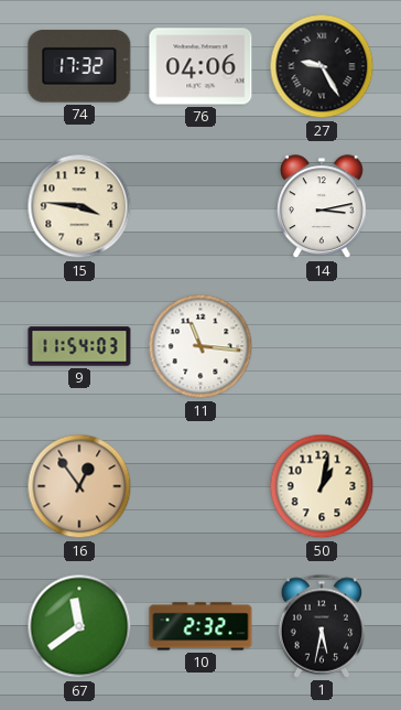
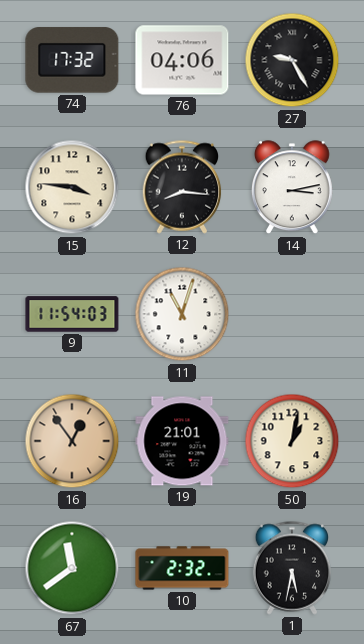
12: none -> 8:16
11: 11:16 -> 11:03
19: none -> 21:01
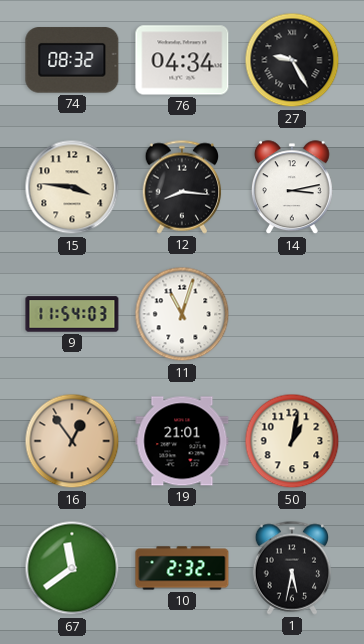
74: 17:32 -> 08:32
76: 04:06 -> 04:34
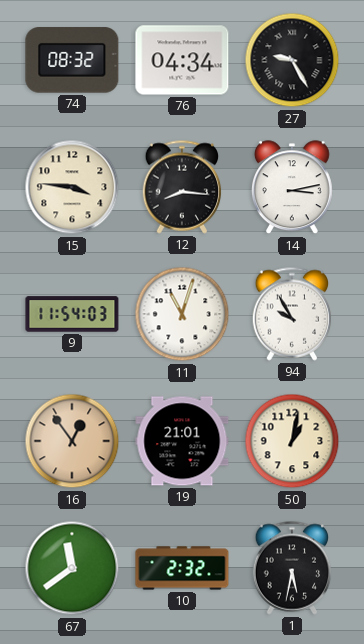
94: none -> 9:55
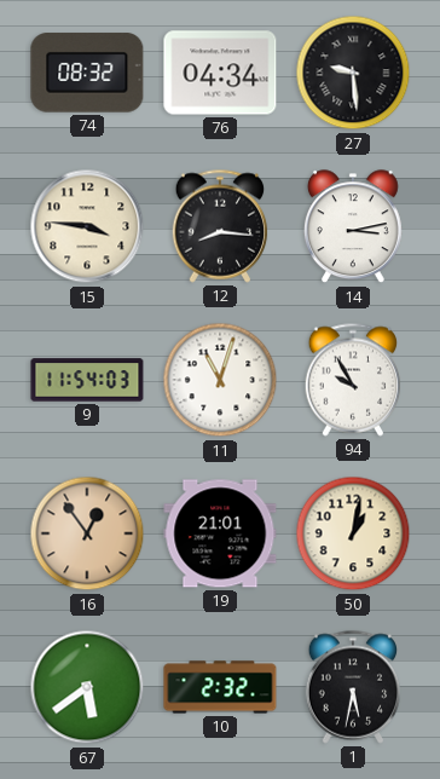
27: 9:25 -> 9:29
67: 11:39 -> 5:39
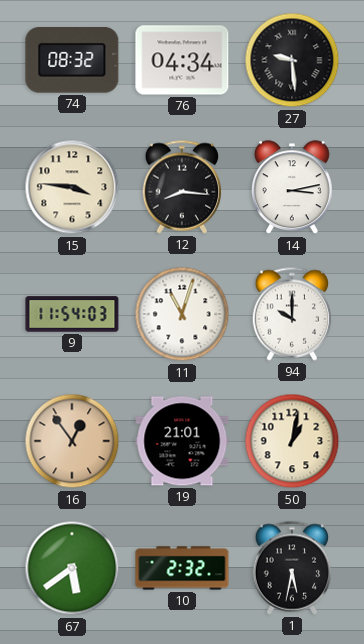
94: 9:55 -> 10:00
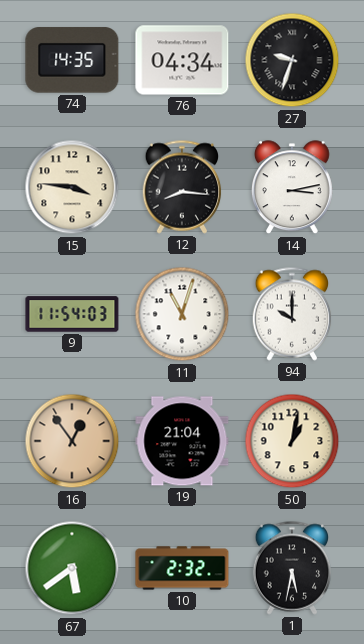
74: 08:32 -> 14:35
27: 9:29 -> 9:33
19: 21:01 -> 21:04
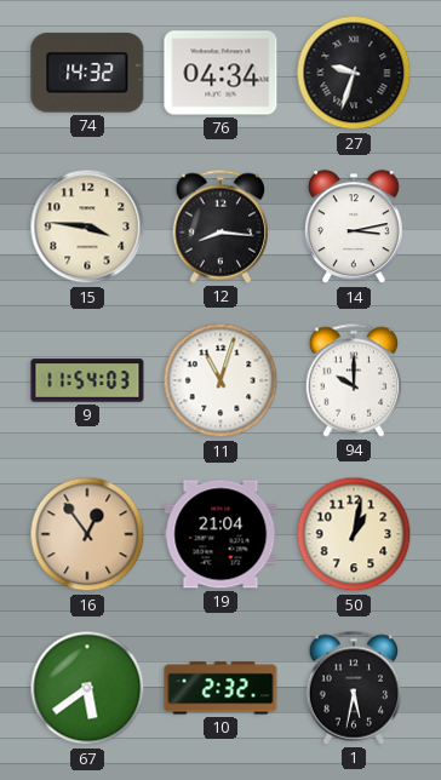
74: 14:35 -> 14:32
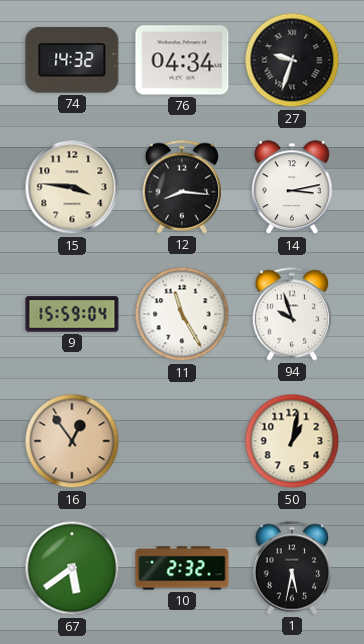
9: 11:54 -> 15:59
11: 11:03 -> 11:25
94: 10:00 -> 9:57
19: 21:04 -> none
